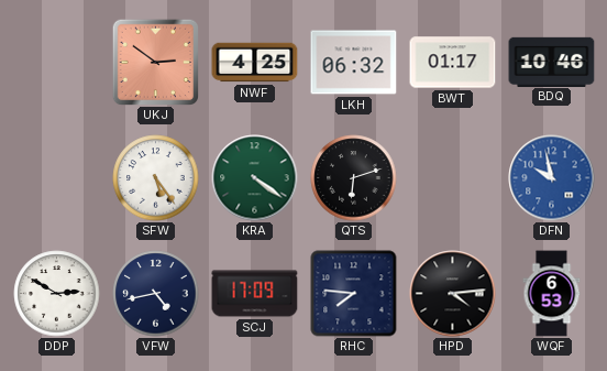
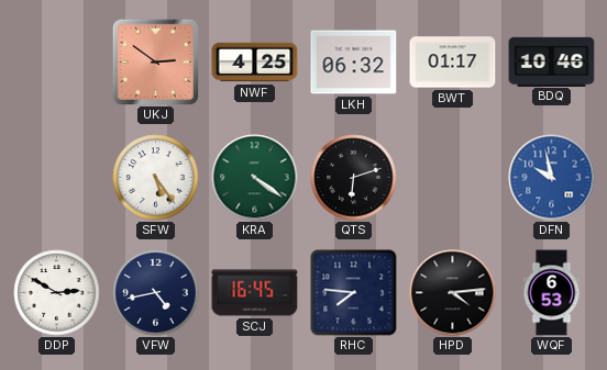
SCJ: 17:09 -> 16:45
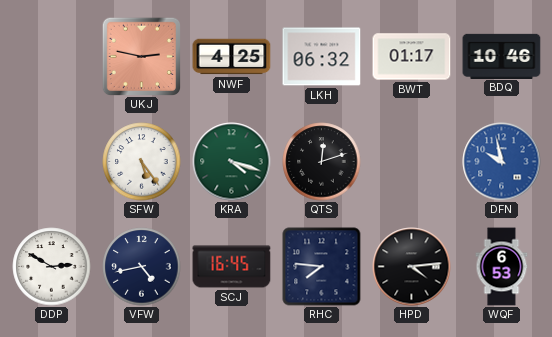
UKJ: 2:51 -> 2:47
KRA: 4:21 -> 4:18
QTS: 6:12 -> 12:12
